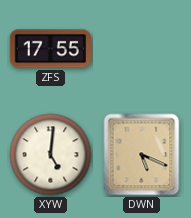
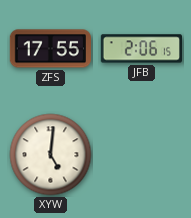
JFB: none -> 2:06
DWN: 5:19 -> none
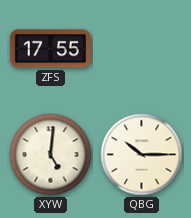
JFB: 2:06 -> none
QBG: none -> 10:15
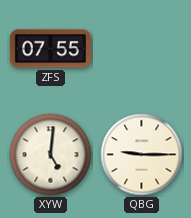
ZFS: 17:55 -> 07:55
QBG: 10:15 -> 9:15
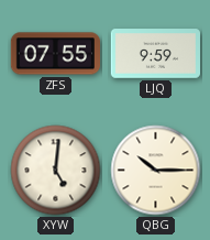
LJQ: none -> 9:59
QBG: 9:15 -> 10:15
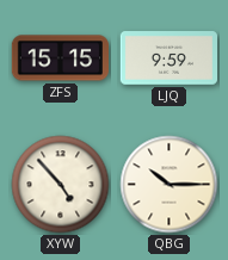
ZFS: 07:55 -> 15:15
XYW: 5:01 -> 4:53
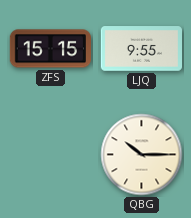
LJQ: 9:59 -> 9:55
XYW: 4:53 -> none
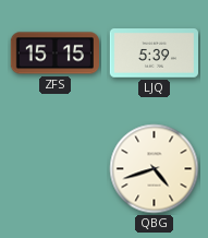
LJQ: 9:55 -> 5:39
QBG: 10:15 -> 4:42
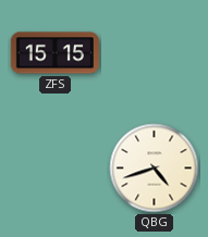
LJQ: 5:39 -> none
